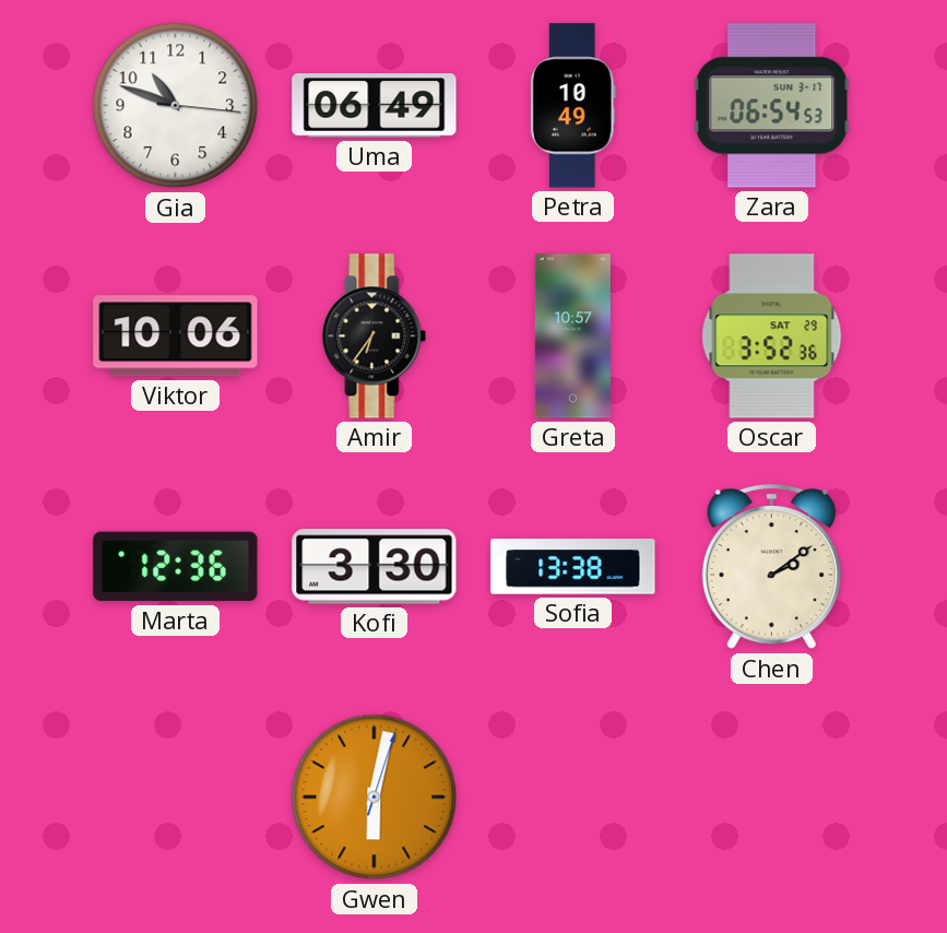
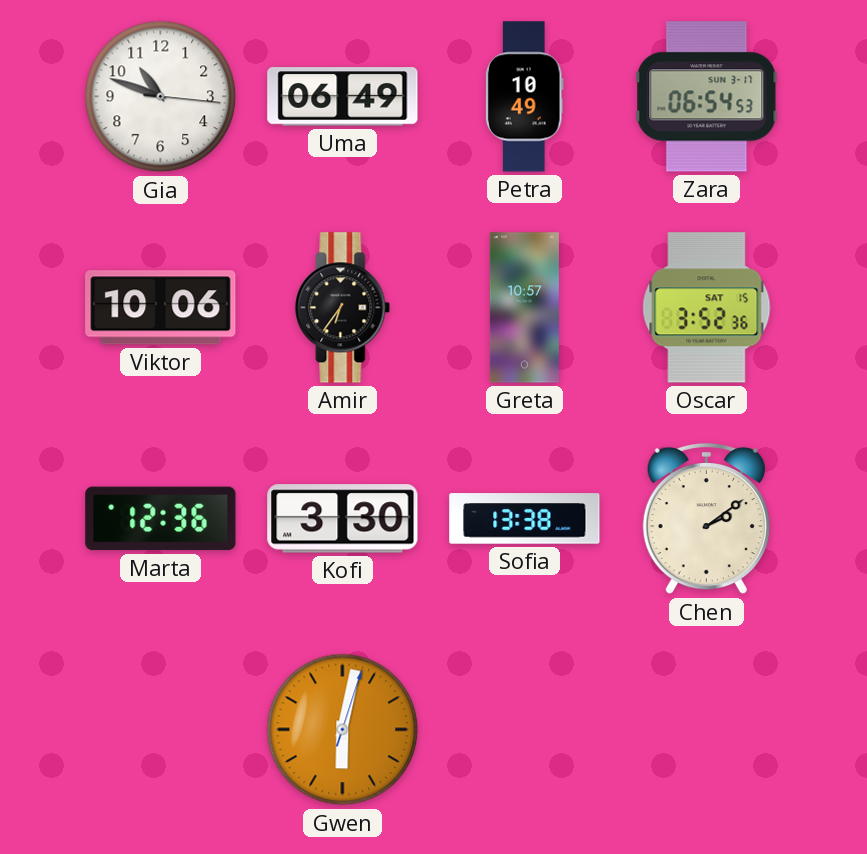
Oscar date: SAT 29 -> SAT 15
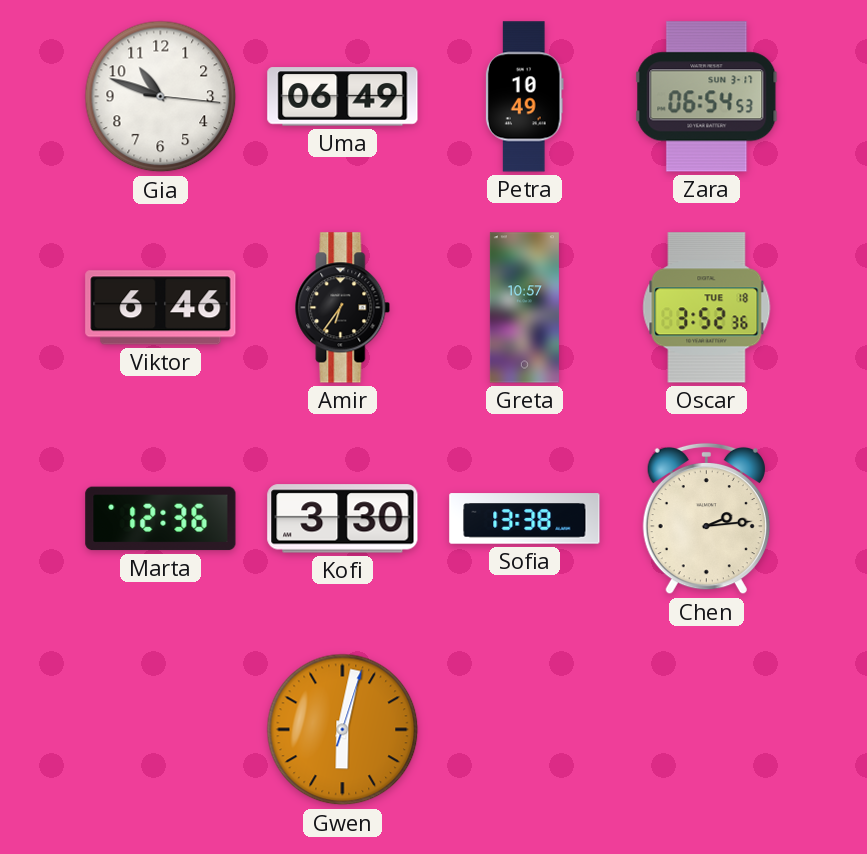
Viktor: 10:06 -> 6:46
Oscar date: SAT 15 -> TUE 18
Chen: 2:09 -> 2:14
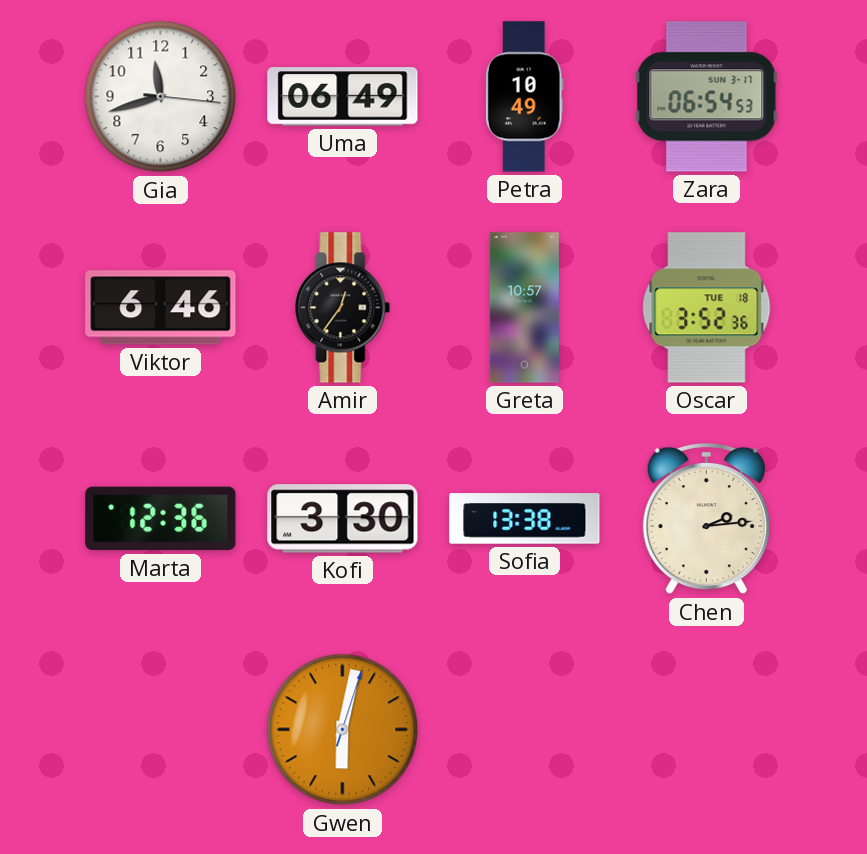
Gia: 10:48 -> 11:42
Amir: 6:36 -> 12:36
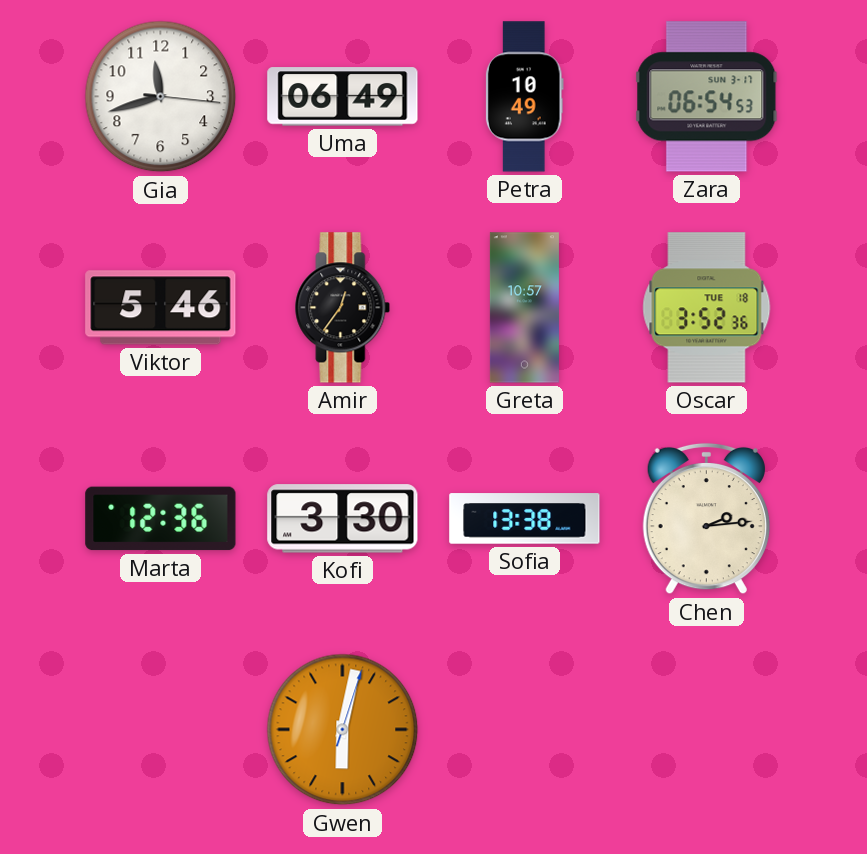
Viktor: 6:46 -> 5:46
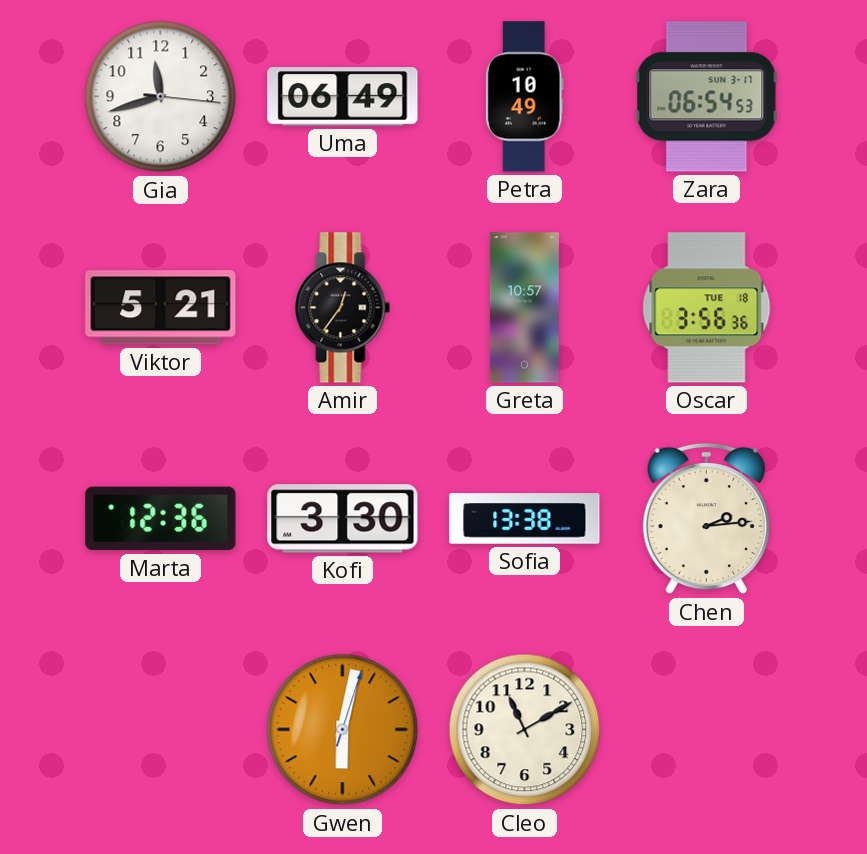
Viktor: 5:46 -> 5:21
Oscar: 3:52 -> 3:56
Cleo: none -> 11:10
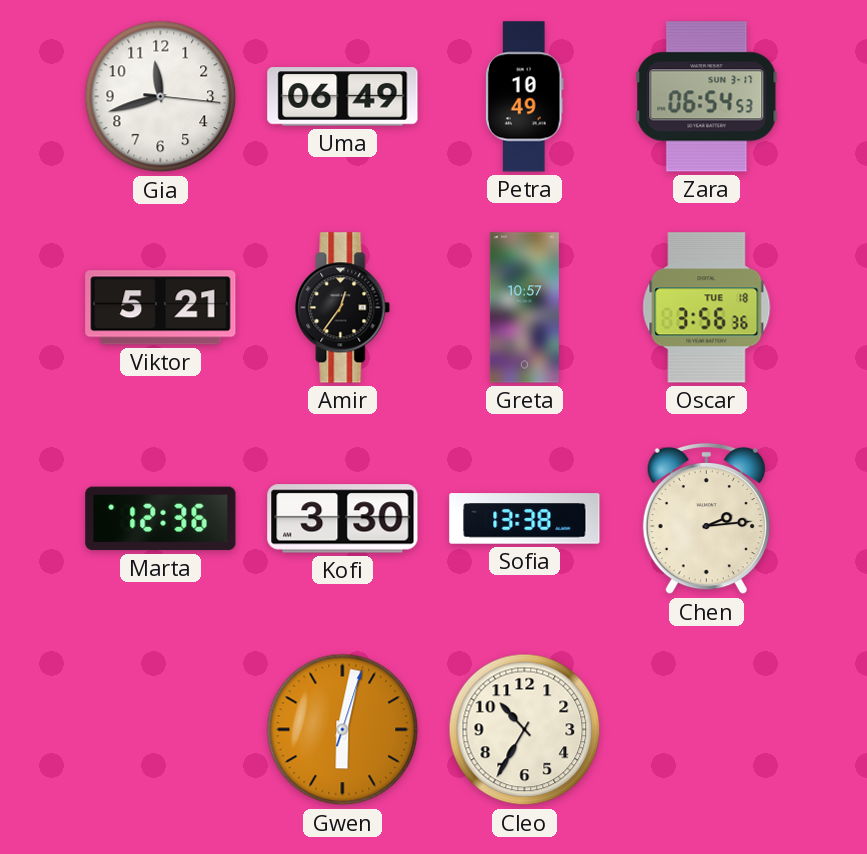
Cleo: 11:10 -> 10:35
